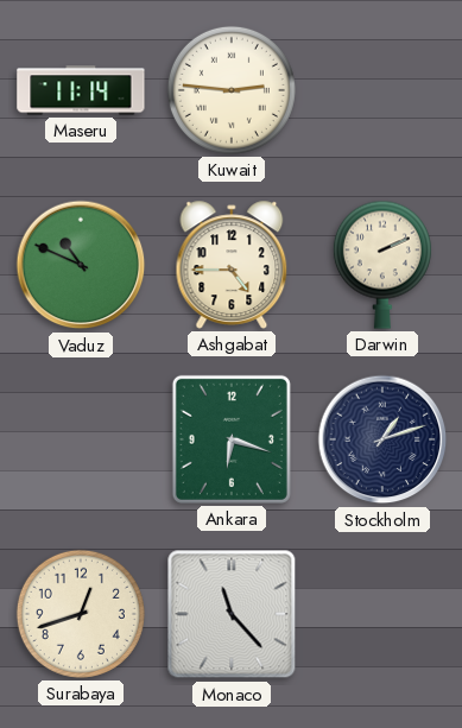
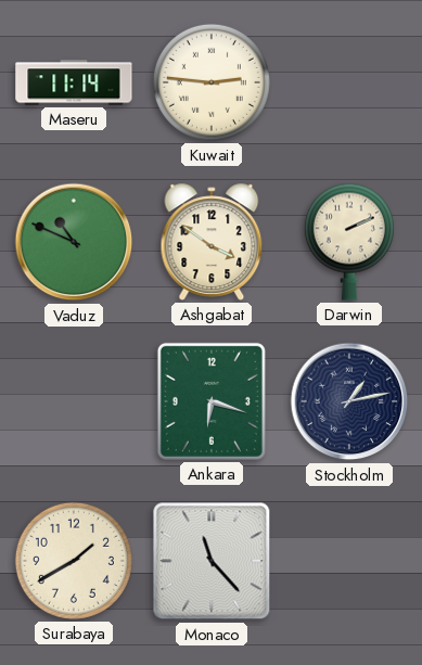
Ashgabat: 4:45 -> 3:51
Stockholm: 1:12 -> 1:13
Surabaya: 12:42 -> 1:40
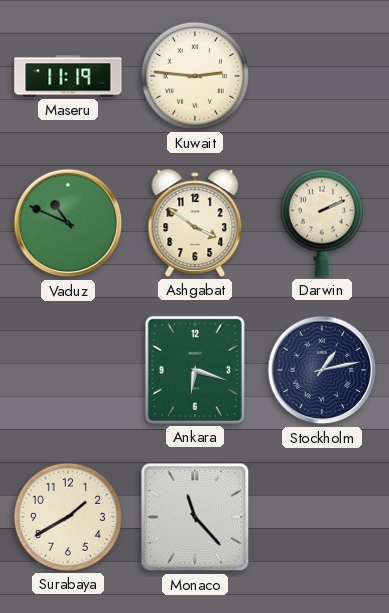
Maseru: 11:14 -> 11:19
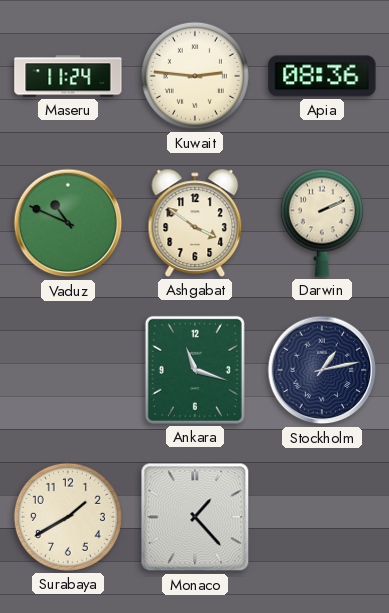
Maseru: 11:19 -> 11:24
Apia: none -> 08:36
Ankara: 6:18 -> 11:18
Monaco: 11:23 -> 1:23
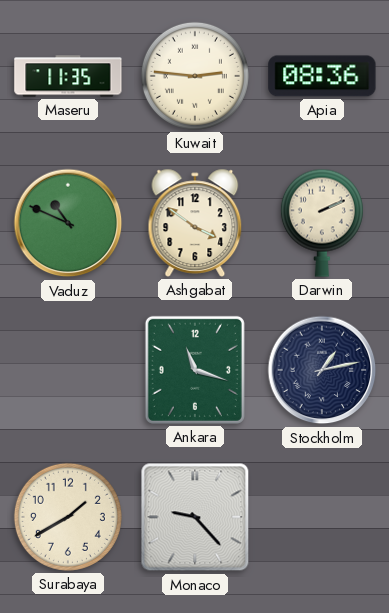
Maseru: 11:24 -> 11:35
Monaco: 1:23 -> 9:23
